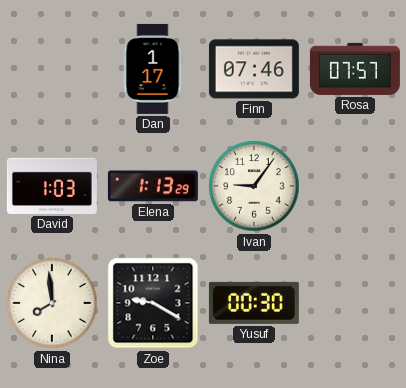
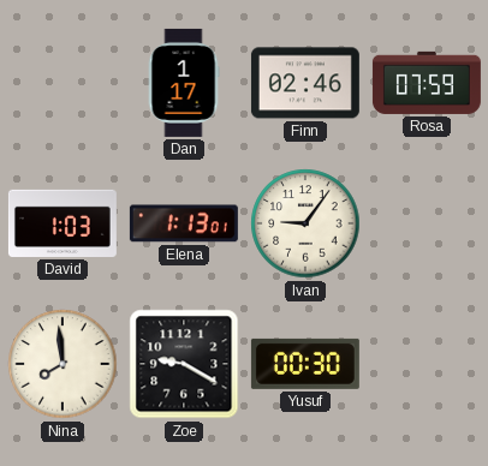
Finn: 07:46 -> 02:46
Rosa: 07:57 -> 07:59
Elena: 1:13:29 -> 1:13:01
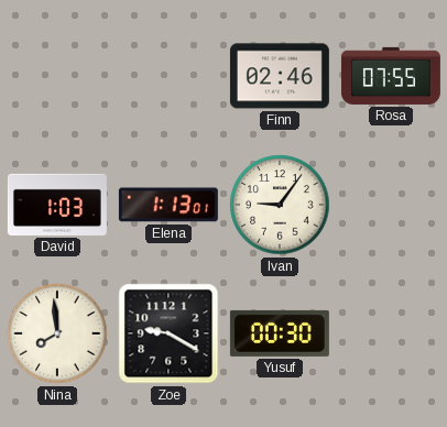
Dan: 1:17 -> none
Rosa: 07:59 -> 07:55
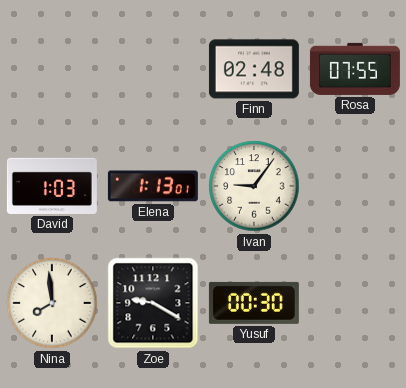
Finn: 02:46 -> 02:48
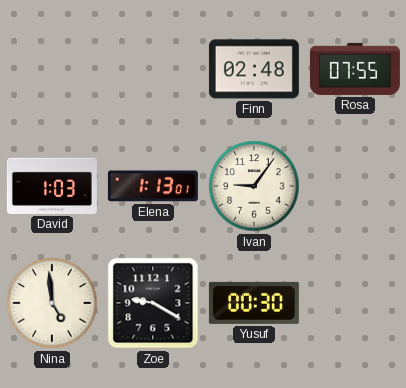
Nina: 7:59 -> 4:59
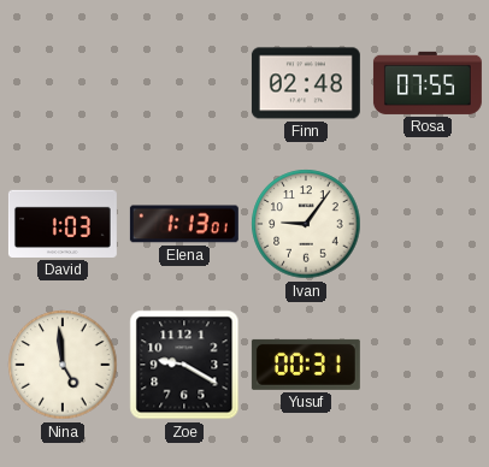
Yusuf: 00:30 -> 00:31
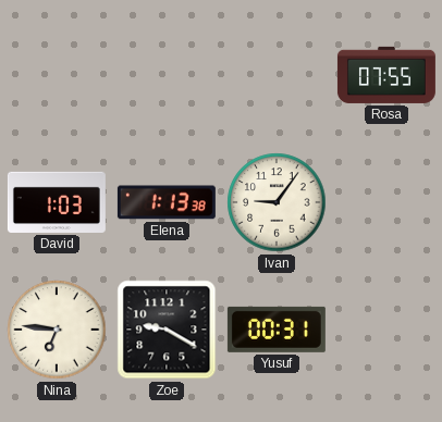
Finn: 02:48 -> none
Elena: 1:13:01 -> 1:13:38
Nina: 4:59 -> 6:46
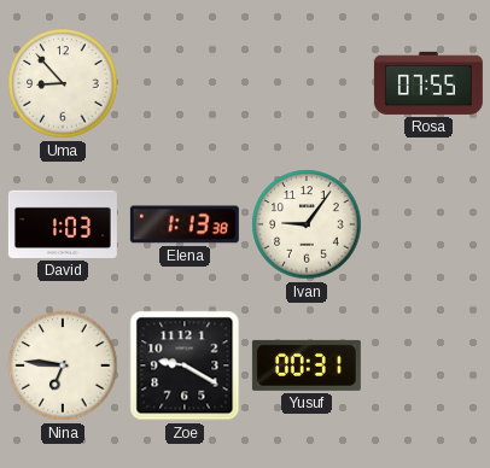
Uma: none -> 8:53
